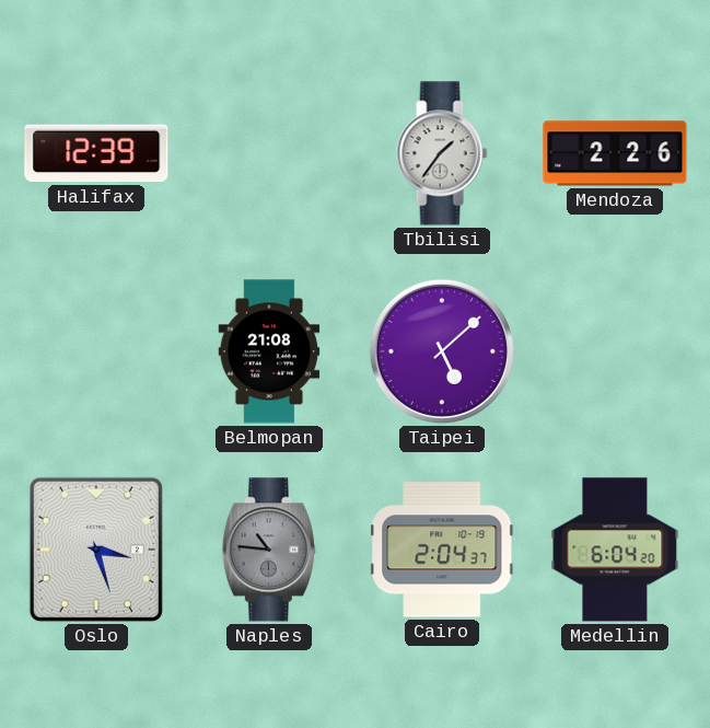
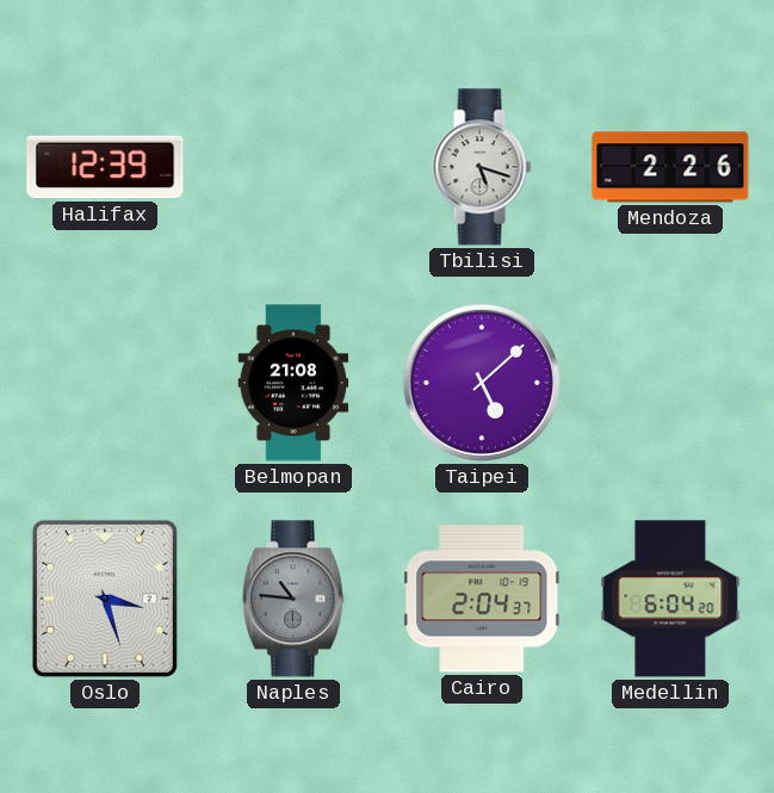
Tbilisi: 1:36 -> 5:18
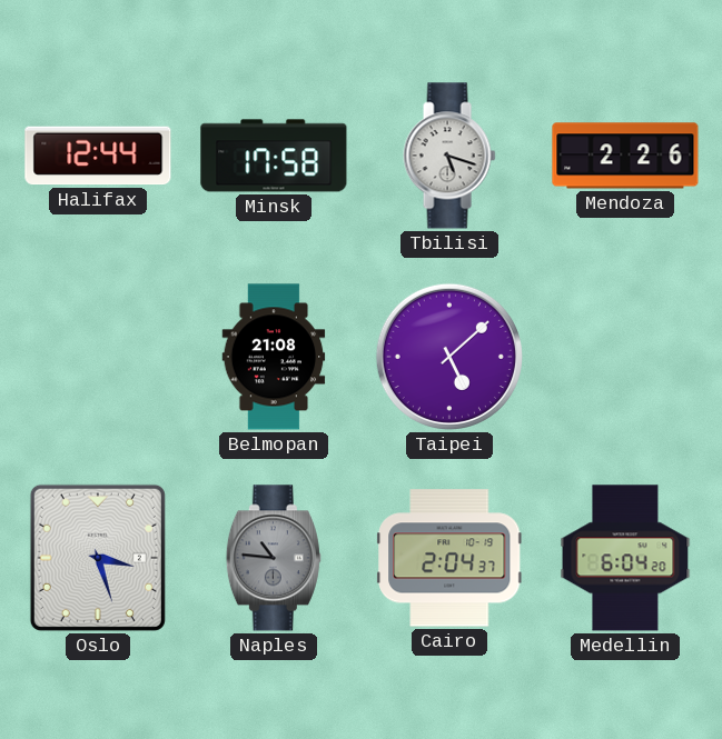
Halifax: 12:39 -> 12:44
Minsk: none -> 17:58
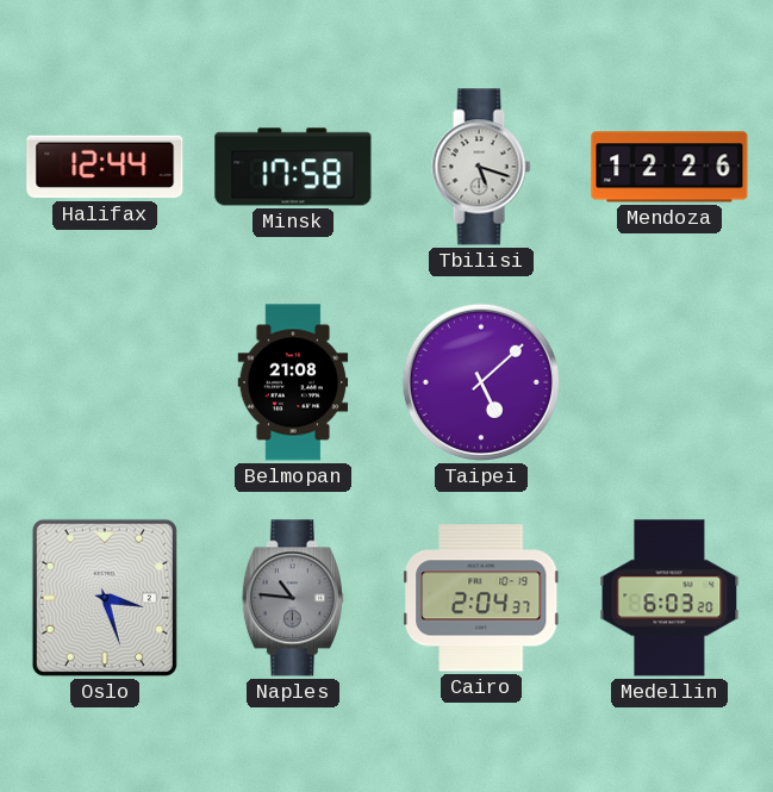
Mendoza: 2:26 -> 12:26
Medellin: 6:04 -> 6:03
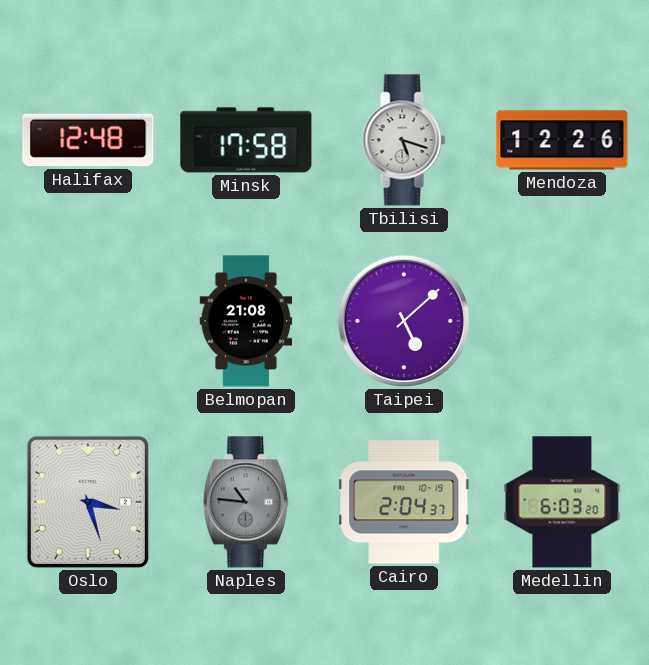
Halifax: 12:44 -> 12:48
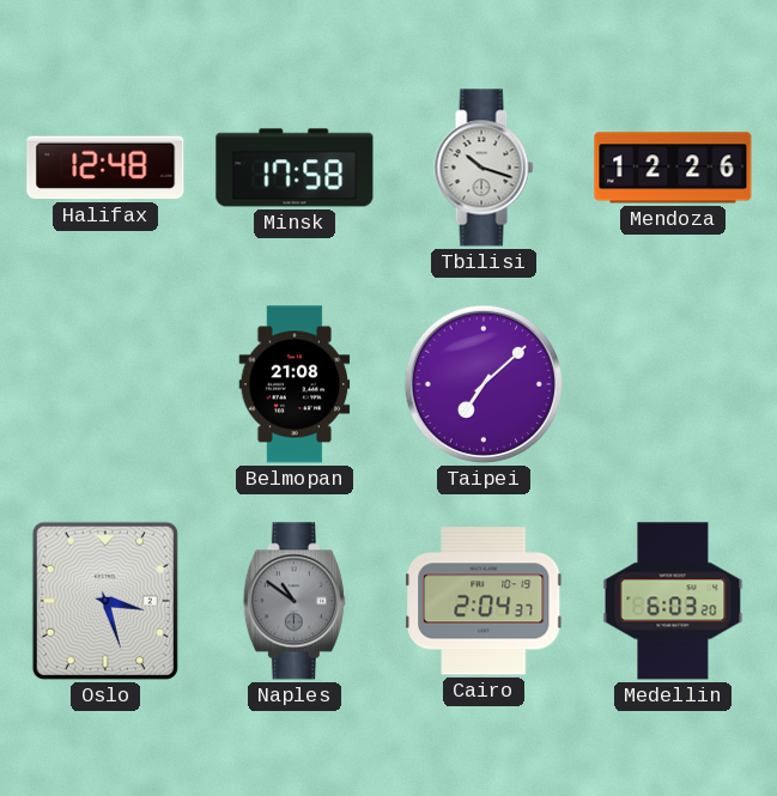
Tbilisi: 5:18 -> 10:18
Taipei: 5:08 -> 7:08
Naples: 10:46 -> 10:51
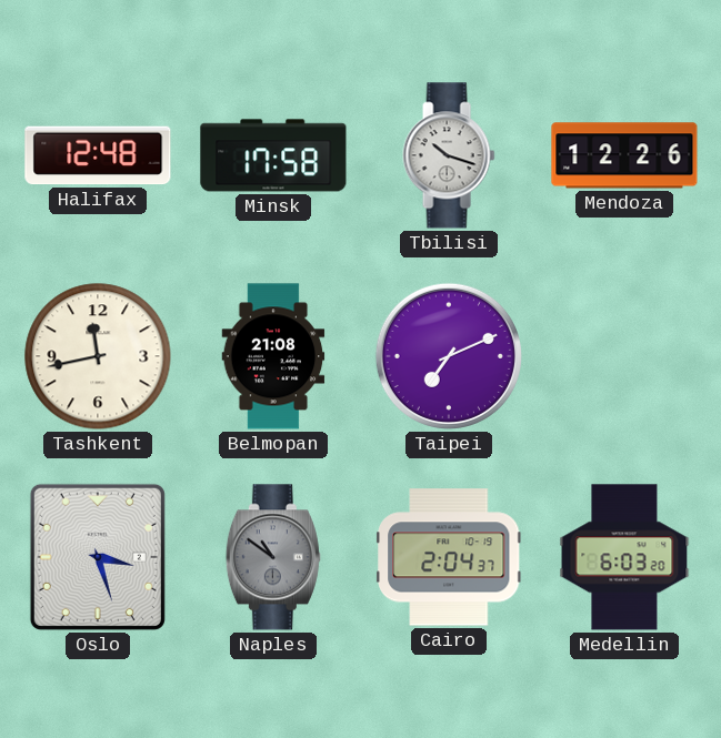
Tashkent: none -> 11:43
Taipei: 7:08 -> 7:11
